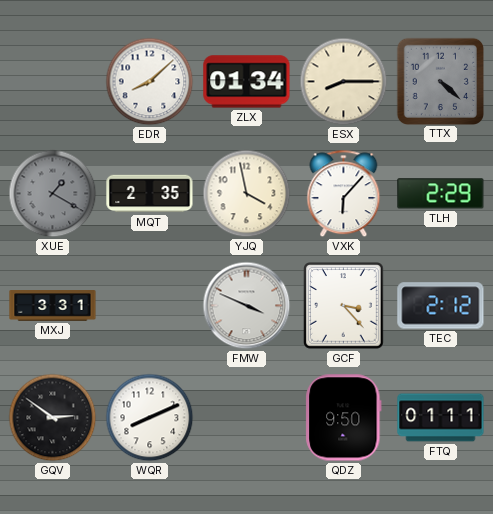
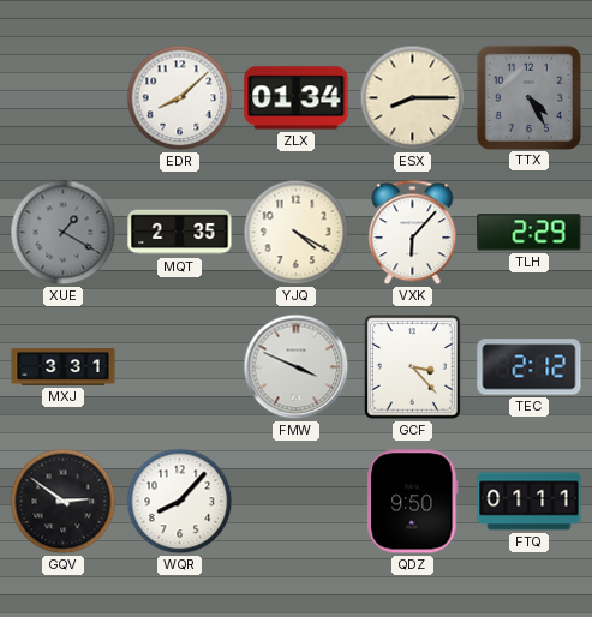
TTX: 4:22 -> 4:25
YJQ: 3:58 -> 4:20
WQR: 8:11 -> 8:07
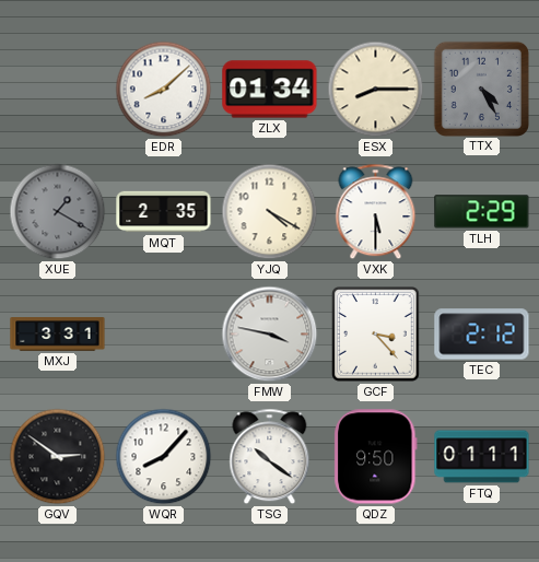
VXK: 6:07 -> 5:30
FMW: 3:49 -> 3:47
TSG: none -> 10:21
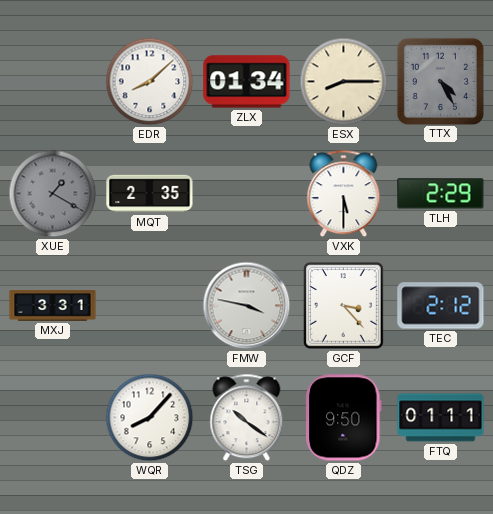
YJQ: 4:20 -> none
GQV: 2:51 -> none
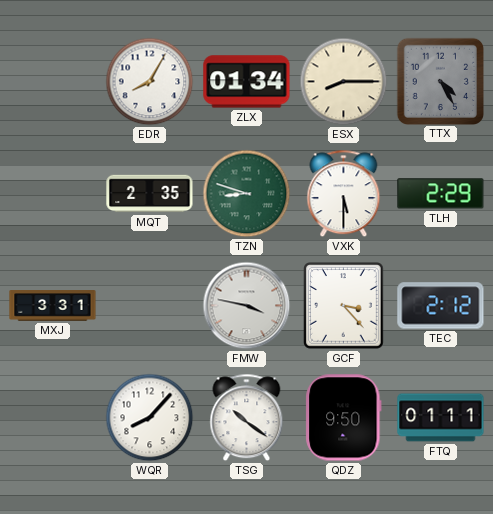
EDR: 8:08 -> 8:05
XUE: 1:20 -> none
TZN: none -> 8:48
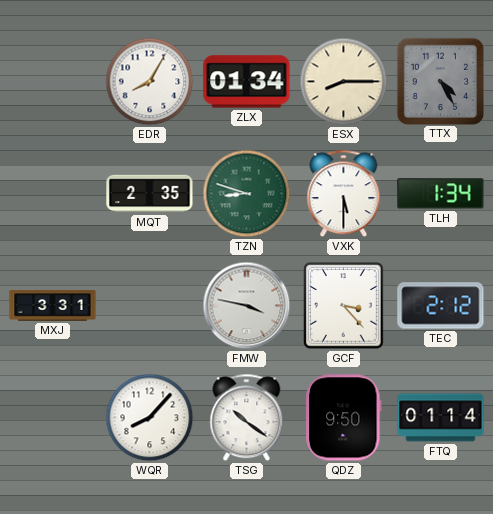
TLH: 2:29 -> 1:34
FTQ: 01:11 -> 01:14
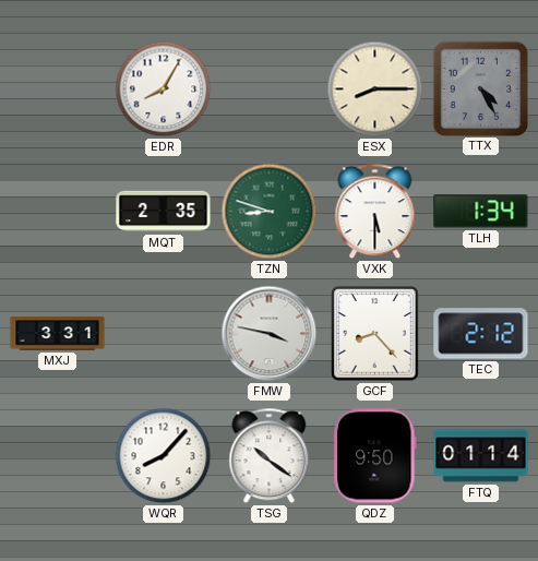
ZLX: 01:34 -> none
GCF: 3:23 -> 8:23
